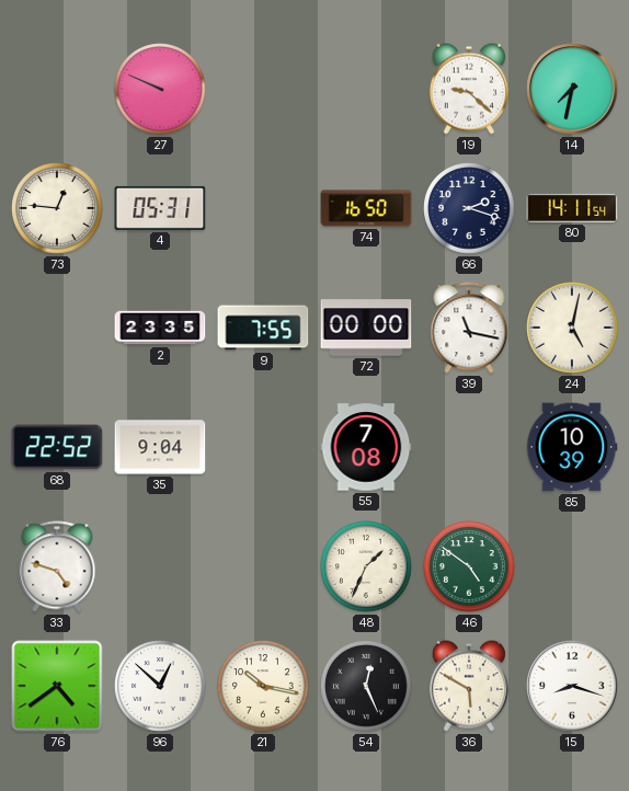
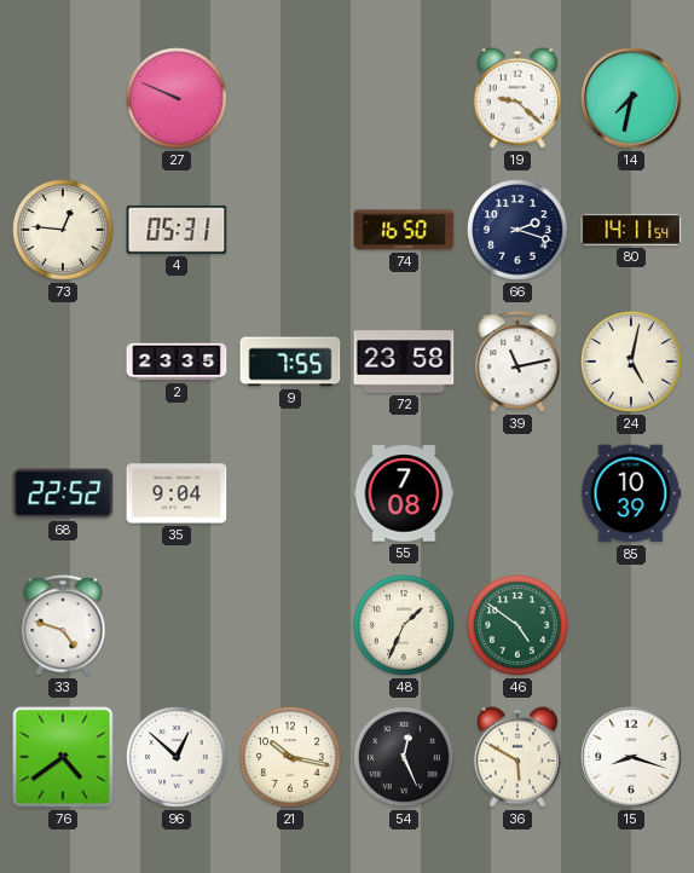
72: 00:00 -> 23:58
39: 11:17 -> 11:13
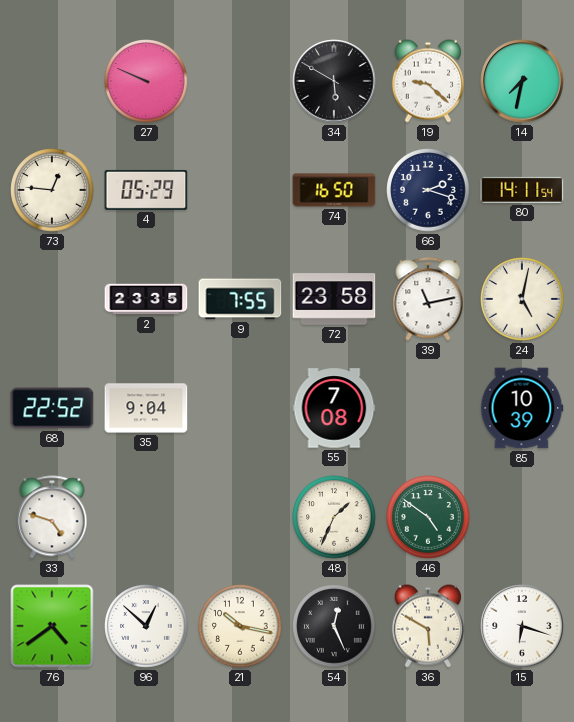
34: none -> 5:50
4: 05:31 -> 05:29
15: 8:18 -> 6:18
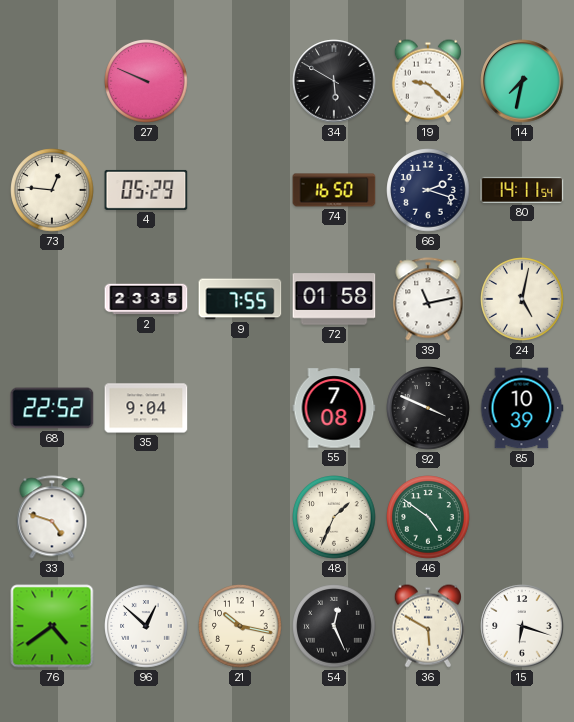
72: 23:58 -> 01:58
92: none -> 3:49
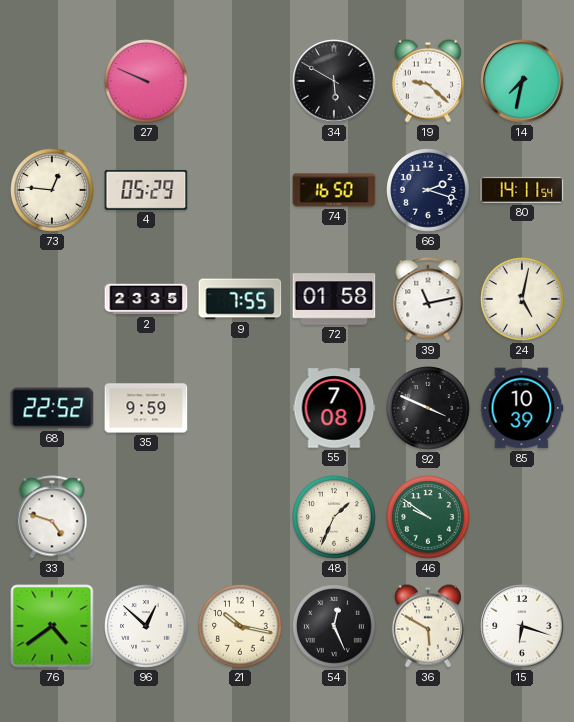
35: 9:04 -> 9:59
46: 4:51 -> 9:51
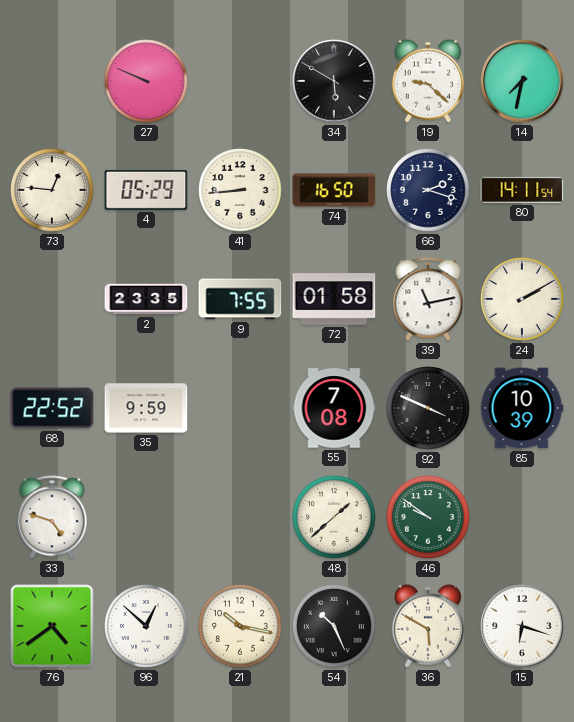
41: none -> 8:44
24: 5:02 -> 2:10
48: 1:34 -> 1:38
54: 12:26 -> 10:26
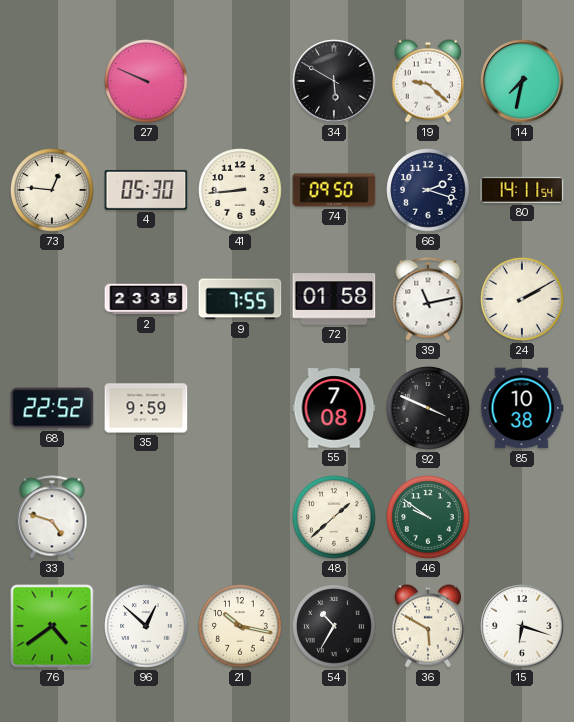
4: 05:29 -> 05:30
74: 16:50 -> 09:50
85: 10:39 -> 10:38
54: 10:26 -> 10:35
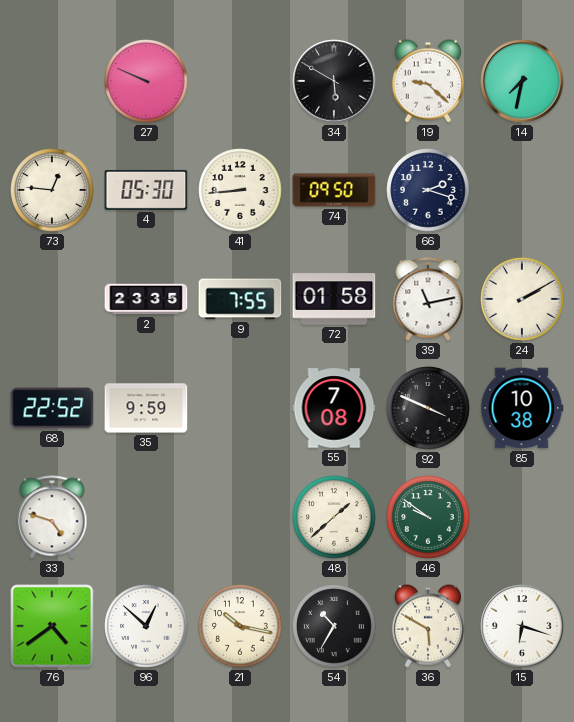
80: 14:11 -> none
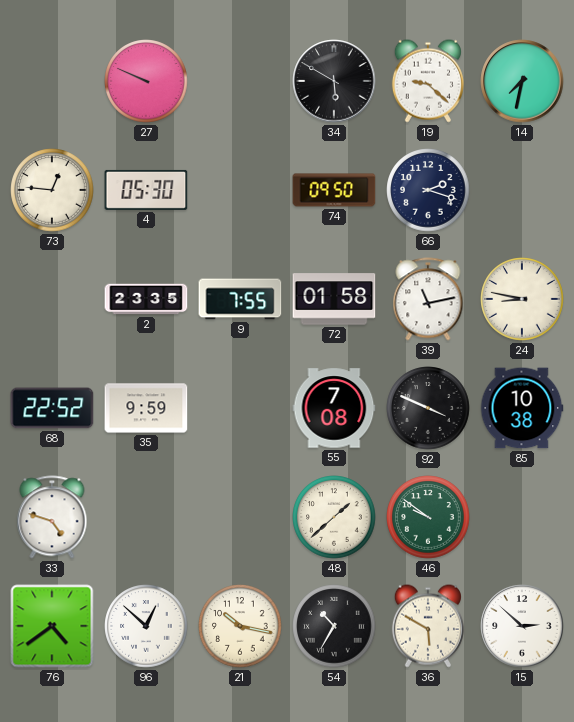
41: 8:44 -> none
24: 2:10 -> 8:47
15: 6:18 -> 2:52
